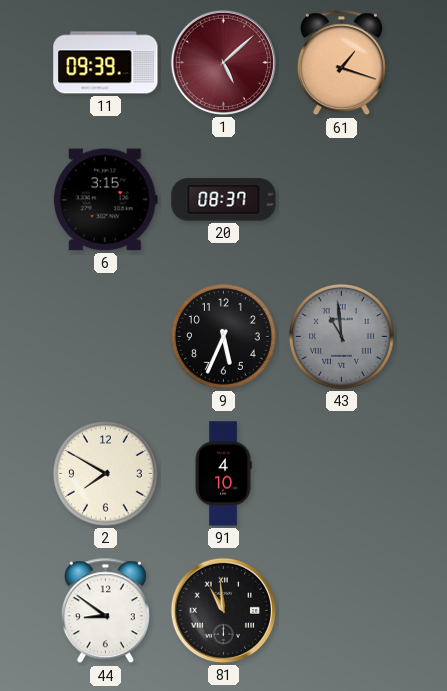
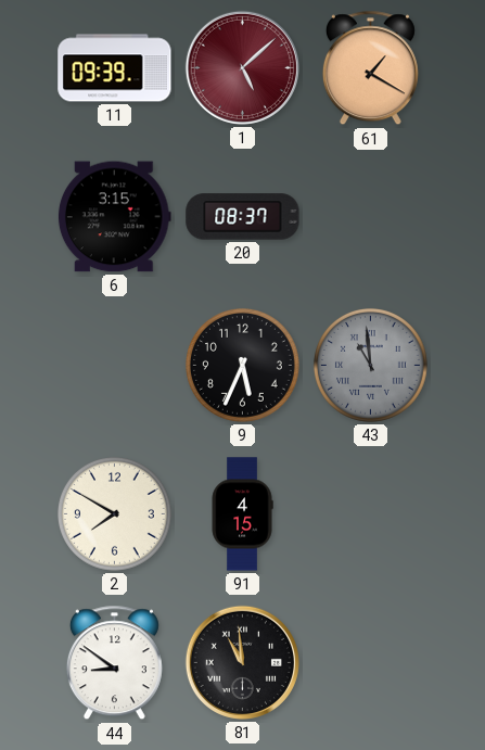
61: 1:18 -> 1:20
91: 4:10 -> 4:15
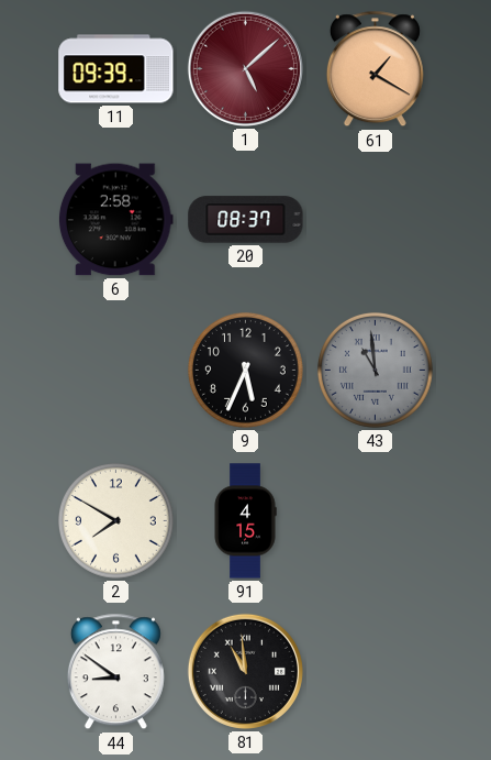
6: 3:15 -> 2:58
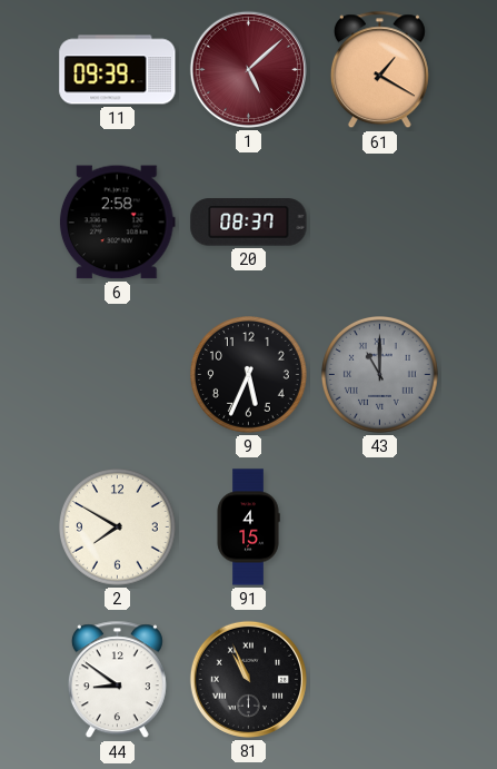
43: 10:59 -> 11:00
81: 10:59 -> 10:56
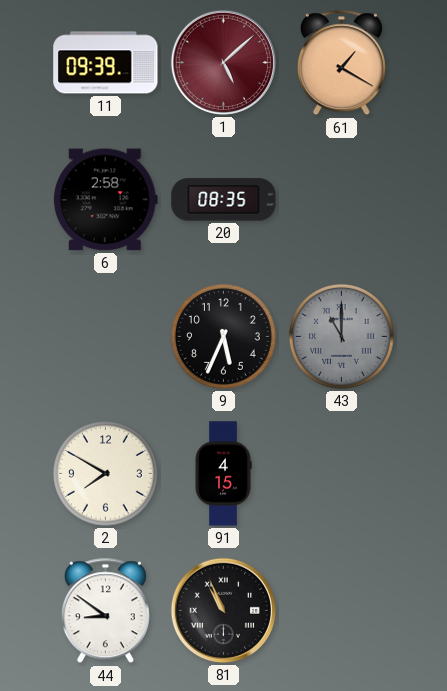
20: 08:37 -> 08:35
